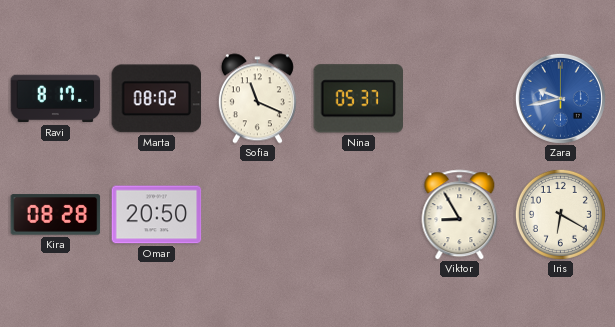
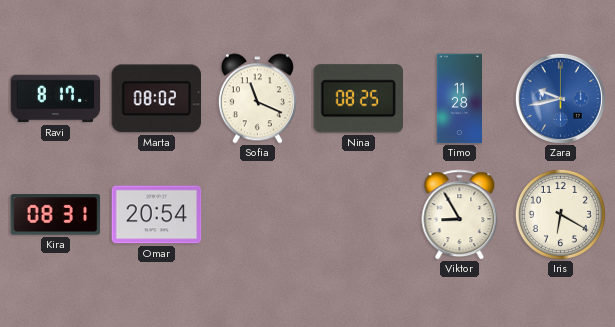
Nina: 05:37 -> 08:25
Timo: none -> 11:28
Kira: 08:28 -> 08:31
Omar: 20:50 -> 20:54
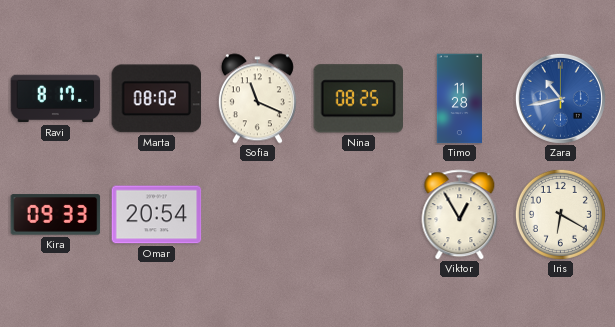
Zara: 9:43 -> 10:43
Kira: 08:31 -> 09:33
Viktor: 8:55 -> 12:55
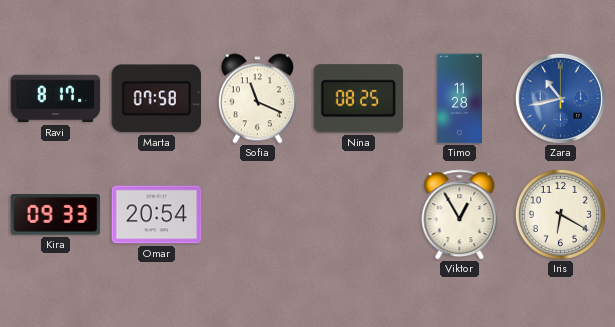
Marta: 08:02 -> 07:58
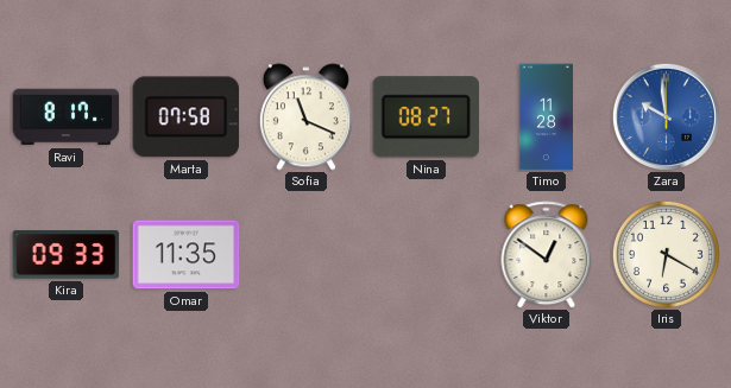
Nina: 08:25 -> 08:27
Zara: 10:43 -> 9:59
Omar: 20:54 -> 11:35
Viktor: 12:55 -> 12:51
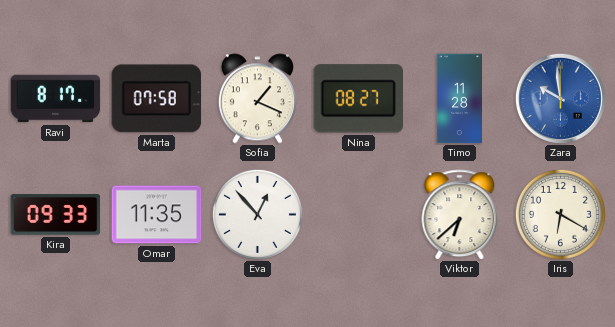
Sofia: 11:19 -> 1:19
Eva: none -> 12:53
Viktor: 12:51 -> 6:38
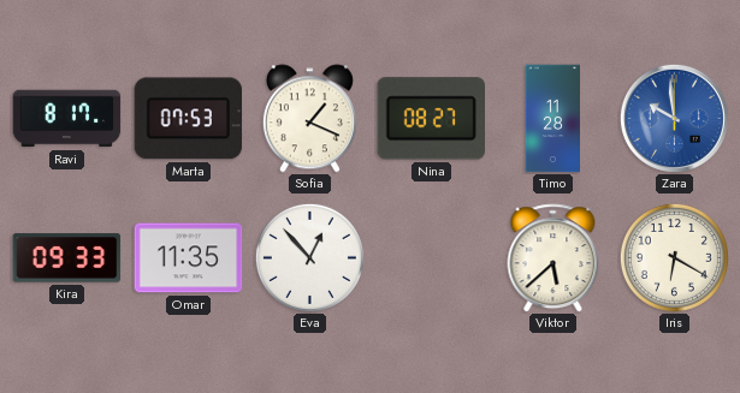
Marta: 07:58 -> 07:53
Viktor: 6:38 -> 5:38
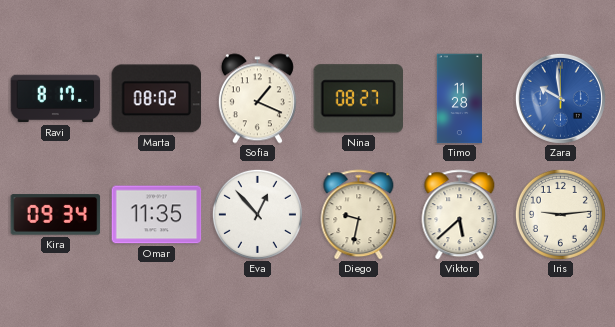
Marta: 07:53 -> 08:02
Kira: 09:33 -> 09:34
Diego: none -> 9:32
Iris: 6:20 -> 9:14
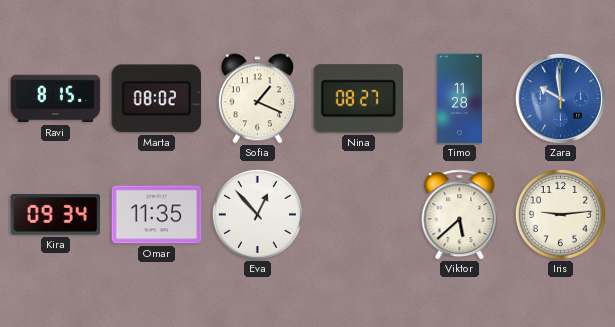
Ravi: 8:17 -> 8:15
Diego: 9:32 -> none
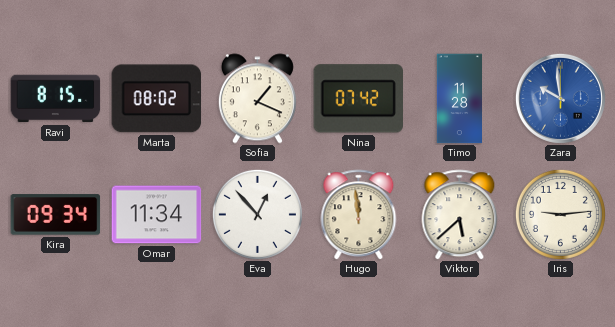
Nina: 08:27 -> 07:42
Omar: 11:35 -> 11:34
Hugo: none -> 11:59
